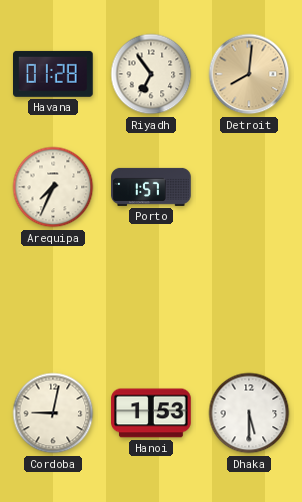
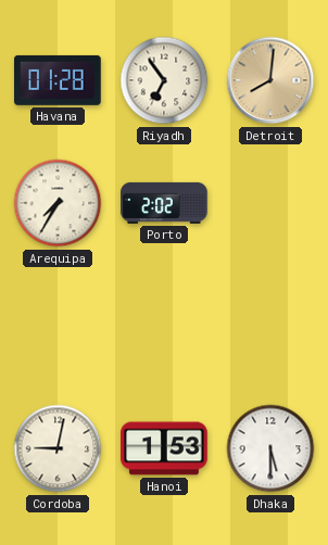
Arequipa: 7:34 -> 7:35
Porto: 1:57 -> 2:02
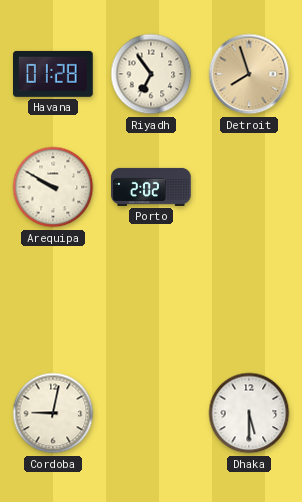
Detroit: 8:01 -> 7:57
Arequipa: 7:35 -> 9:50
Hanoi: 1:53 -> none
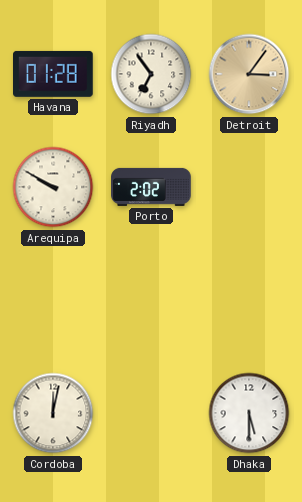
Detroit: 7:57 -> 3:06
Cordoba: 9:02 -> 12:02
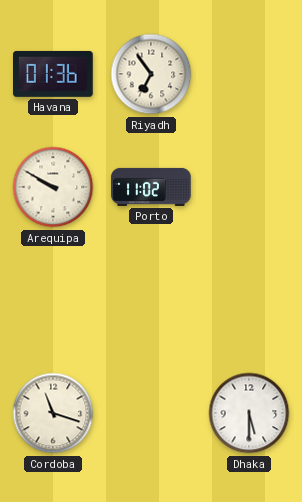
Havana: 01:28 -> 01:36
Detroit: 3:06 -> none
Porto: 2:02 -> 11:02
Cordoba: 12:02 -> 11:18
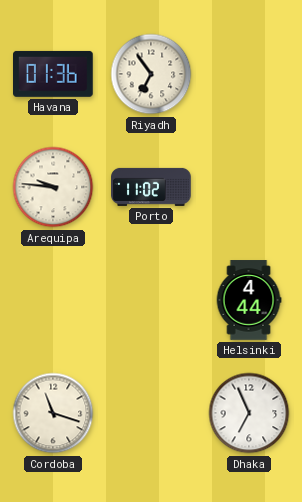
Arequipa: 9:50 -> 9:46
Helsinki: none -> 4:44
Dhaka: 5:30 -> 6:56
